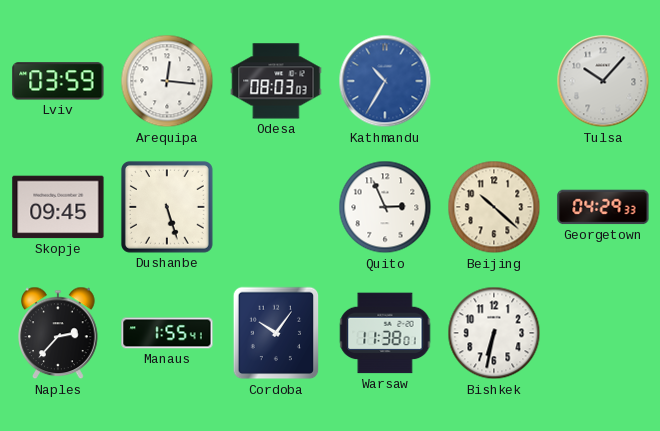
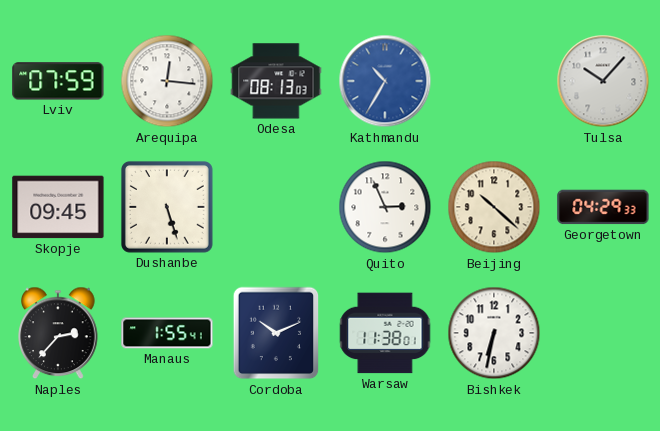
Lviv: 03:59 -> 07:59
Odesa: 08:03 -> 08:13
Cordoba: 10:06 -> 10:11
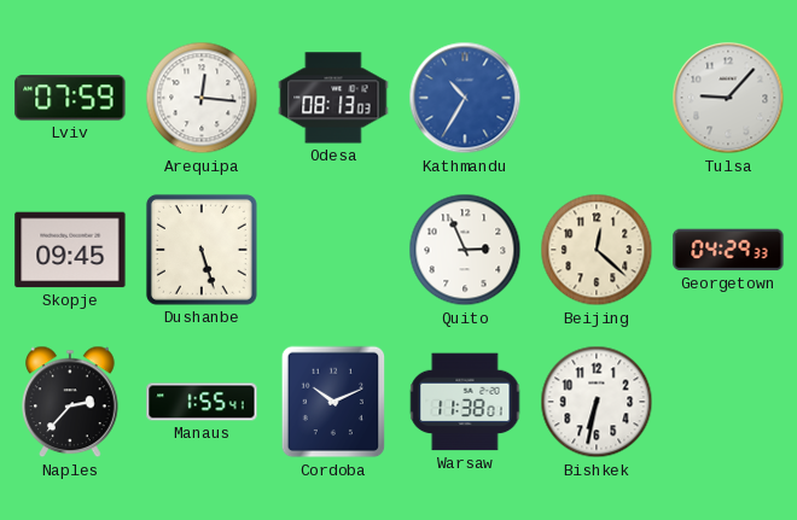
Tulsa: 10:07 -> 9:07
Beijing: 10:22 -> 12:22
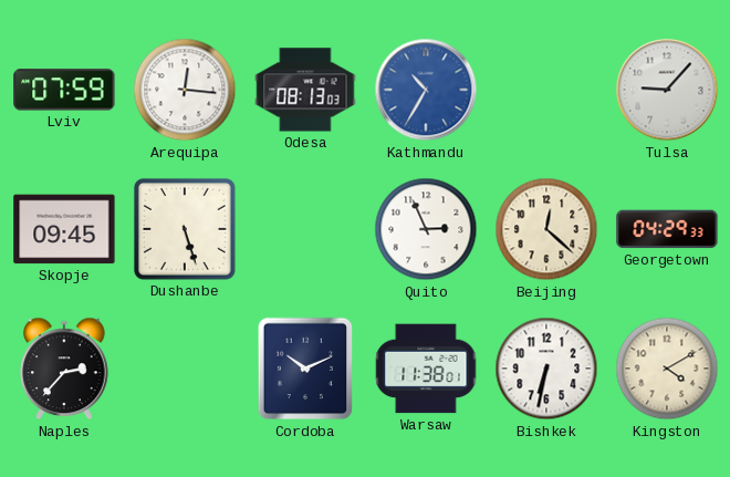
Manaus: 1:55 -> none
Kingston: none -> 4:10
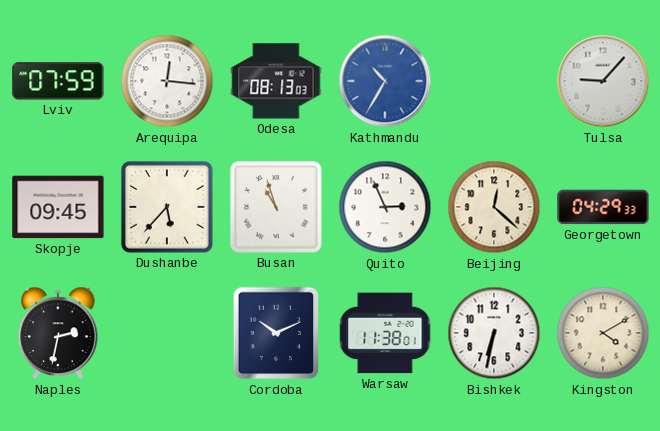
Dushanbe: 5:27 -> 5:37
Busan: none -> 10:57
Naples: 2:37 -> 2:32
